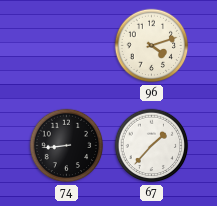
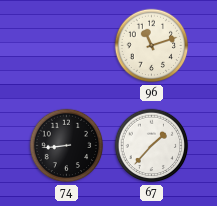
96: 4:12 -> 11:12
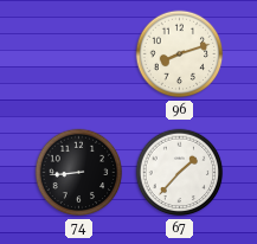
96: 11:12 -> 8:12
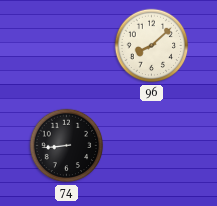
96: 8:12 -> 8:08
67: 1:37 -> none
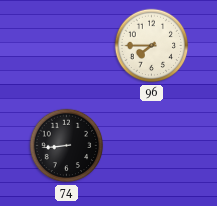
96: 8:08 -> 7:45
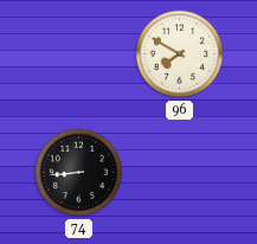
96: 7:45 -> 7:50
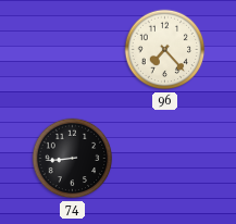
96: 7:50 -> 7:23
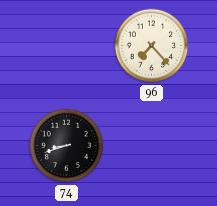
74: 8:44 -> 8:42
